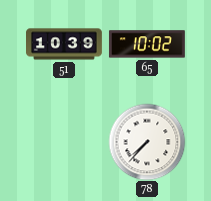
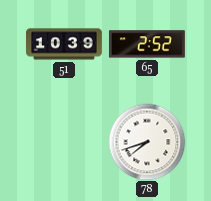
65: 10:02 -> 2:52
78: 7:37 -> 7:42
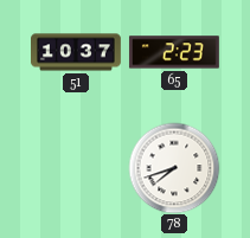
51: 10:39 -> 10:37
65: 2:52 -> 2:23
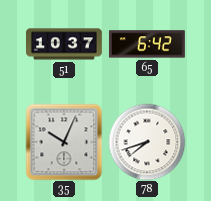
65: 2:23 -> 6:42
35: none -> 10:04
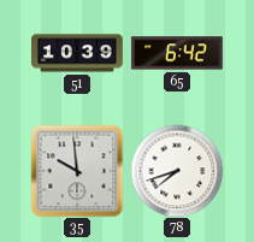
51: 10:37 -> 10:39
35: 10:04 -> 9:59
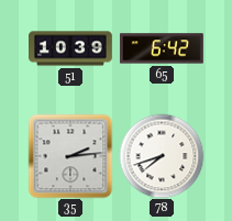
35: 9:59 -> 2:14
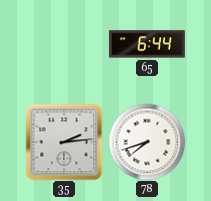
51: 10:39 -> none
65: 6:42 -> 6:44
